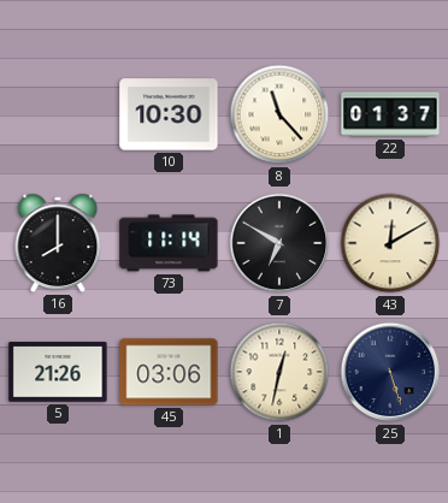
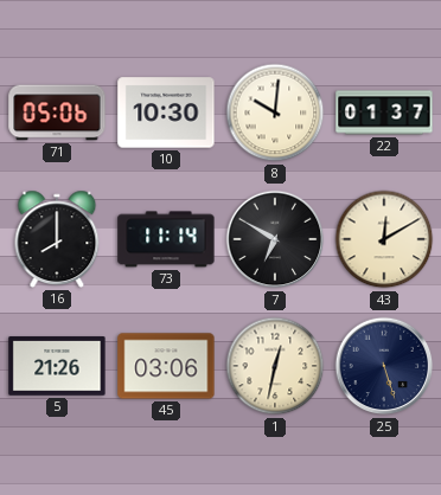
71: none -> 05:06
8: 11:23 -> 10:01
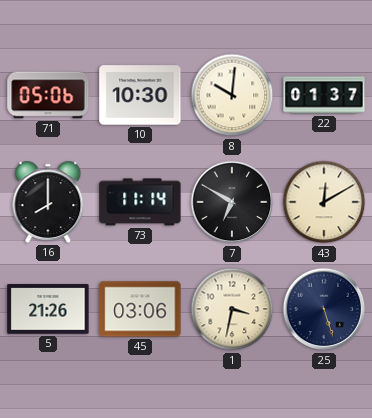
1: 12:32 -> 3:32
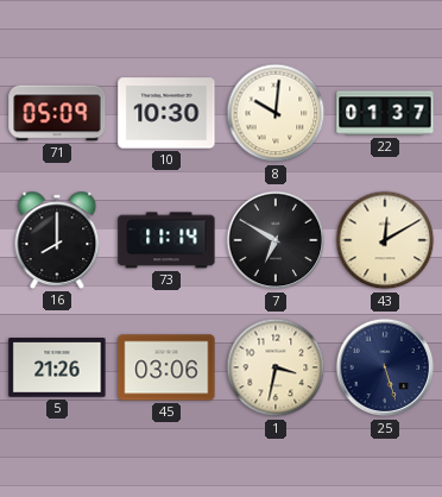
71: 05:06 -> 05:09
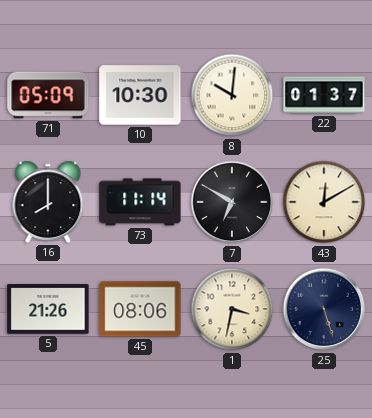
45: 03:06 -> 08:06
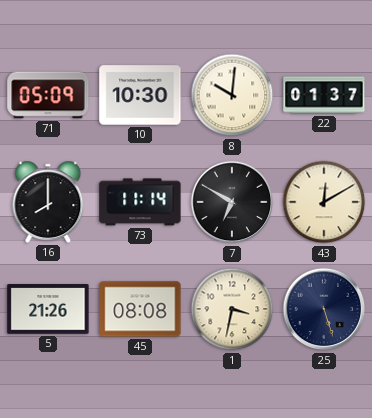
45: 08:06 -> 08:08
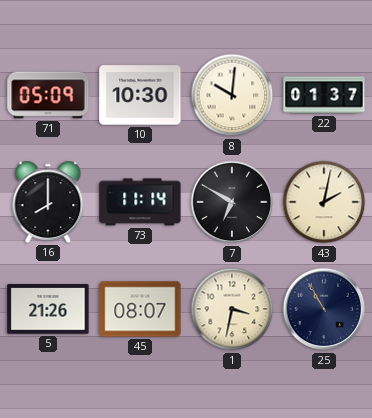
43: 12:10 -> 2:02
45: 08:08 -> 08:07
25: 5:27 -> 10:55
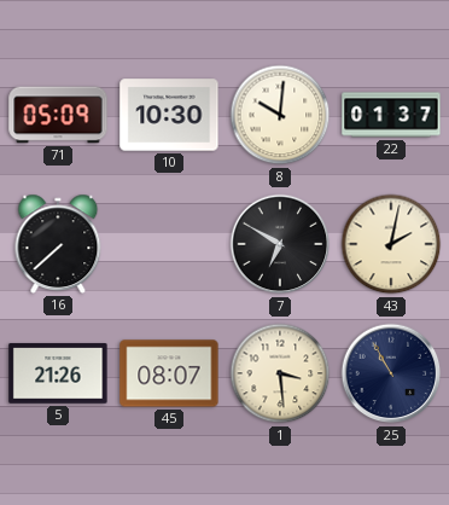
16: 8:00 -> 7:38
73: 11:14 -> none
1: 3:32 -> 3:29
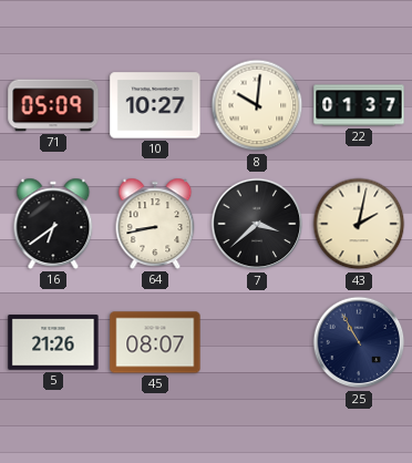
10: 10:30 -> 10:27
16: 7:38 -> 6:39
64: none -> 8:43
7: 6:50 -> 3:38
1: 3:29 -> none
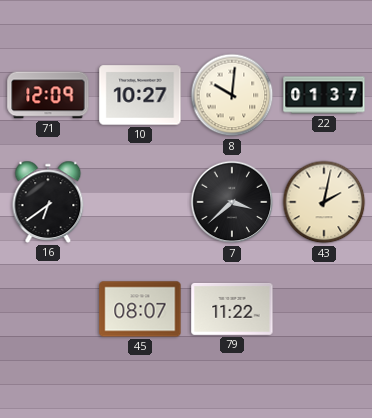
71: 05:09 -> 12:09
64: 8:43 -> none
5: 21:26 -> none
79: none -> 11:22
25: 10:55 -> none
